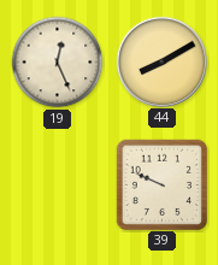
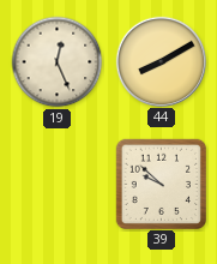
39: 9:49 -> 9:52
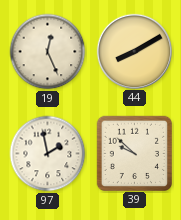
97: none -> 1:58
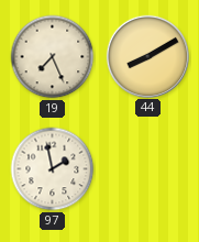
19: 12:26 -> 7:26
39: 9:52 -> none
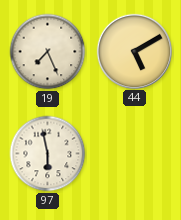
44: 8:10 -> 5:10
97: 1:58 -> 5:58
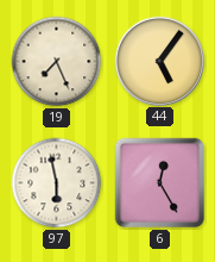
44: 5:10 -> 5:06
6: none -> 12:25
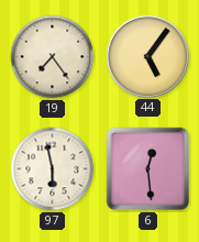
19: 7:26 -> 7:24
6: 12:25 -> 12:29
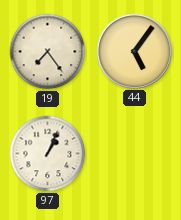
97: 5:58 -> 1:04
6: 12:29 -> none
